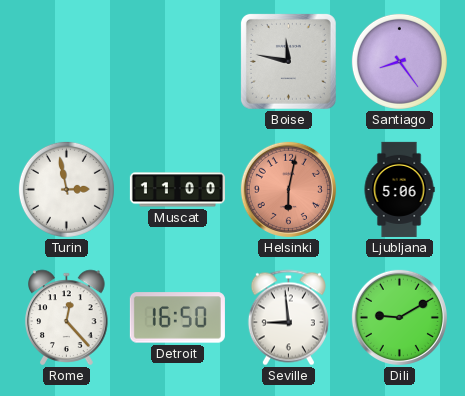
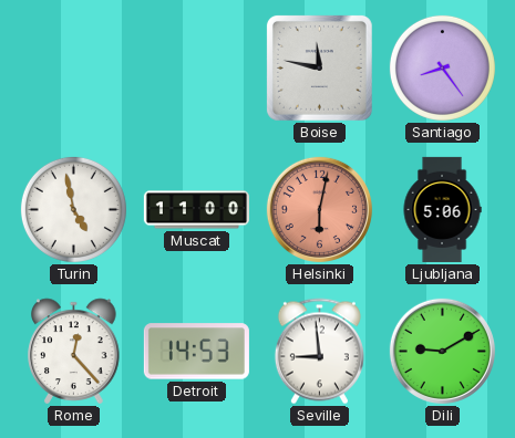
Turin: 2:58 -> 4:58
Detroit: 16:50 -> 14:53
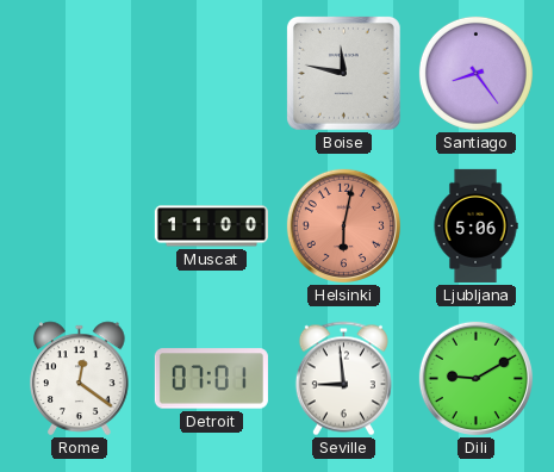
Turin: 4:58 -> none
Rome: 12:23 -> 12:21
Detroit: 14:53 -> 07:01
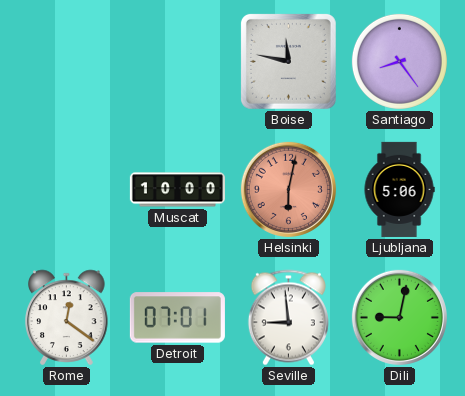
Muscat: 11:00 -> 10:00
Dili: 9:10 -> 9:02
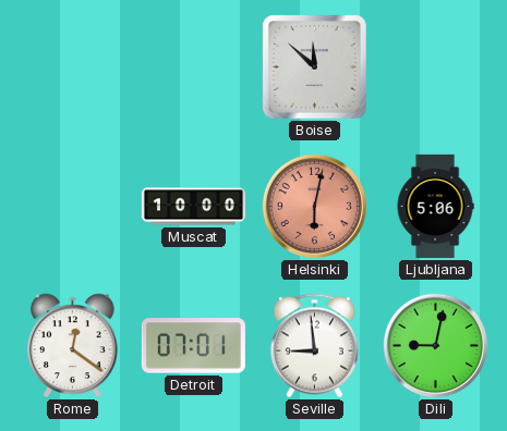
Boise: 11:47 -> 11:52
Santiago: 8:24 -> none
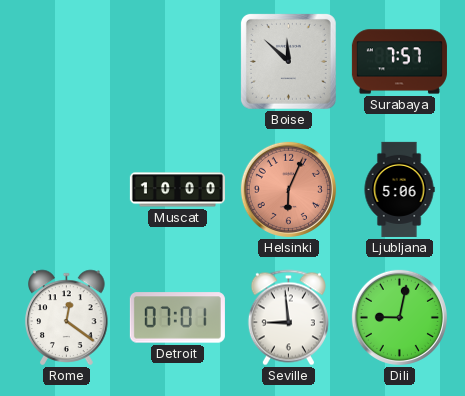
Surabaya: none -> 7:57
Helsinki: 6:02 -> 6:04
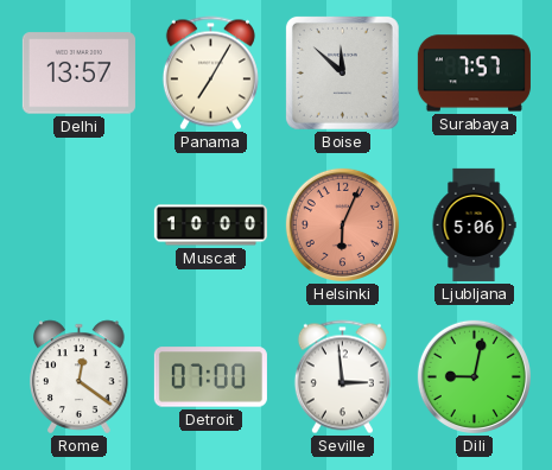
Delhi: none -> 13:57
Panama: none -> 7:05
Detroit: 07:01 -> 07:00
Seville: 8:59 -> 2:59
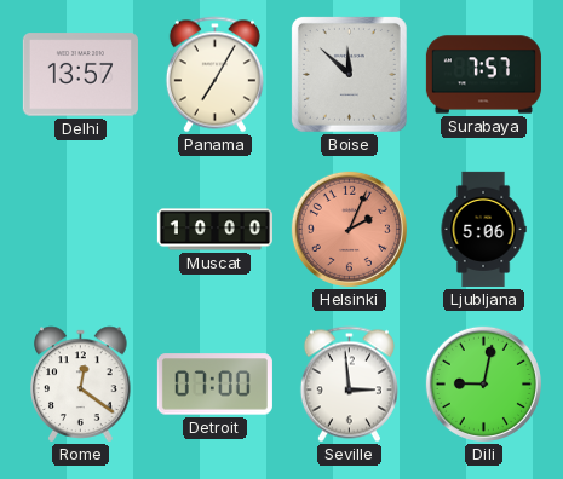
Helsinki: 6:04 -> 2:04
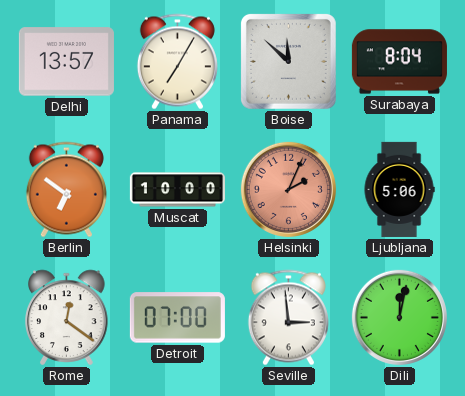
Surabaya: 7:57 -> 8:04
Berlin: none -> 6:51
Dili: 9:02 -> 12:02
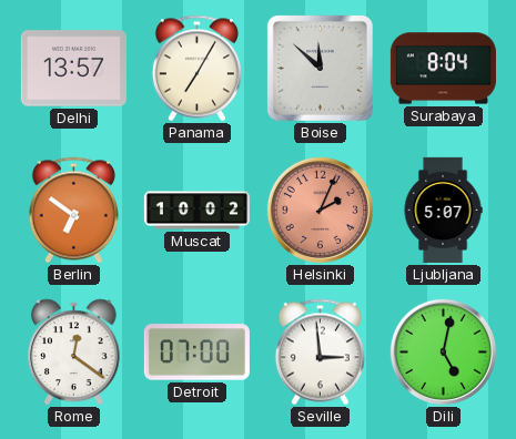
Muscat: 10:00 -> 10:02
Ljubljana: 5:06 -> 5:07
Dili: 12:02 -> 5:02
